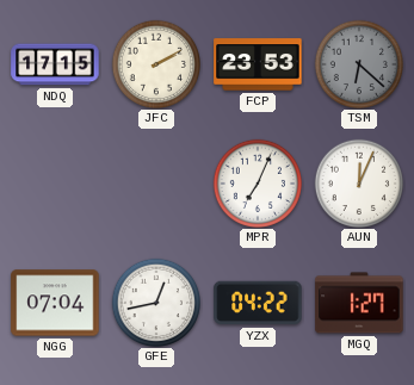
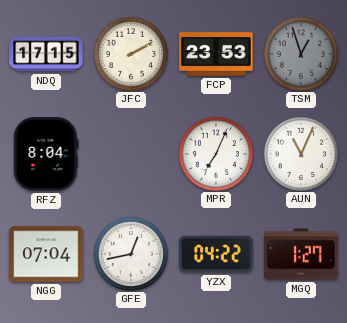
TSM: 6:22 -> 12:57
RFZ: none -> 8:04
AUN: 12:04 -> 11:04
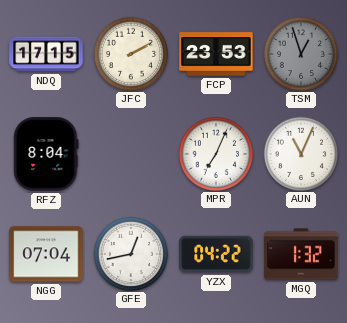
MGQ: 1:27 -> 1:32
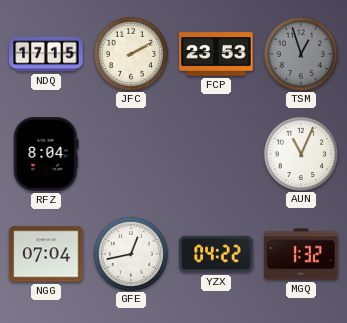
MPR: 7:04 -> none
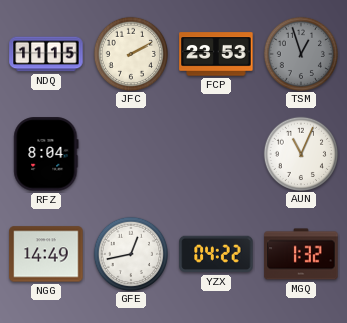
NDQ: 17:15 -> 11:15
NGG: 07:04 -> 14:49
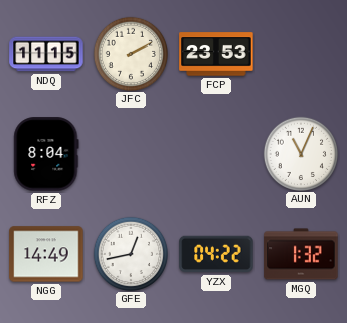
TSM: 12:57 -> none
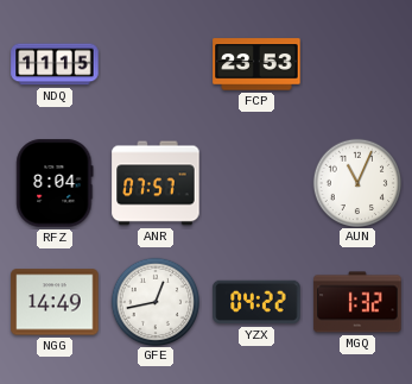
JFC: 2:10 -> none
ANR: none -> 07:57
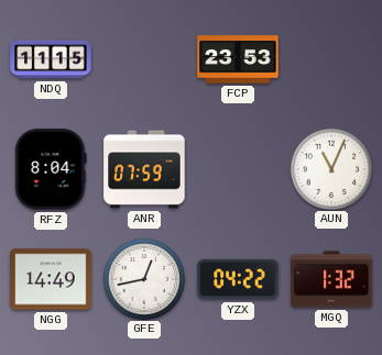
ANR: 07:57 -> 07:59
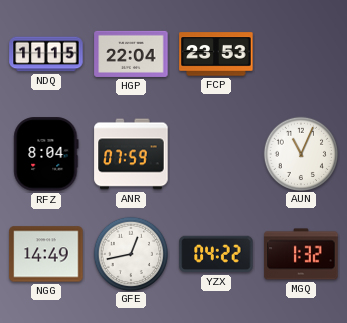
HGP: none -> 22:04
